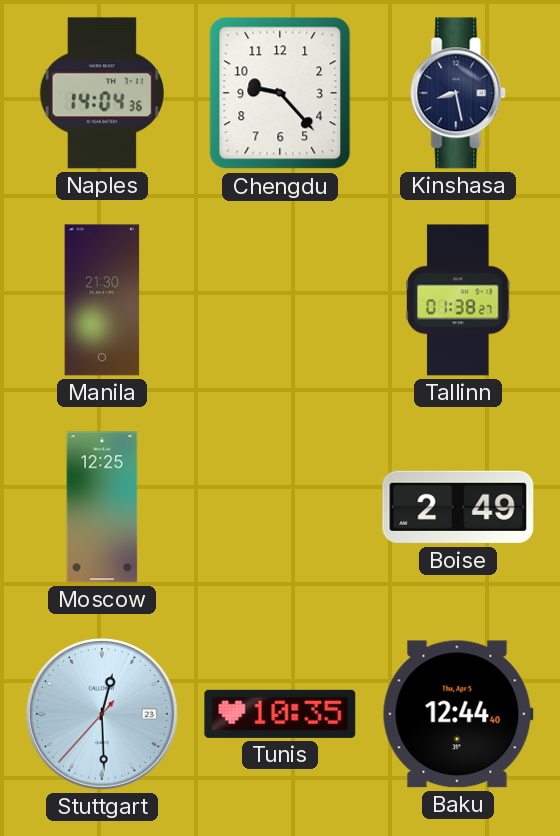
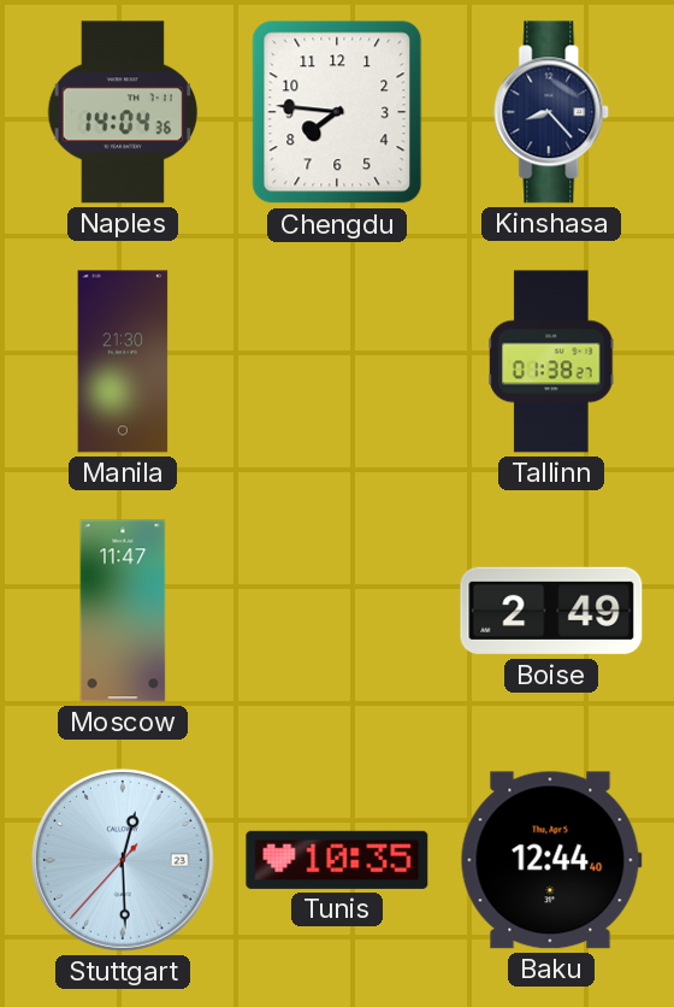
Chengdu: 9:23 -> 7:46
Kinshasa: 8:28 -> 8:23
Moscow: 12:25 -> 11:47
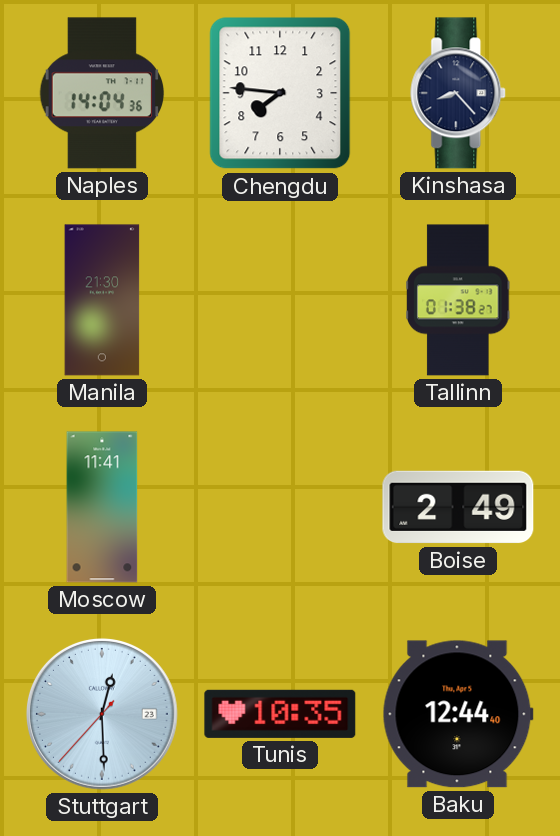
Moscow: 11:47 -> 11:41
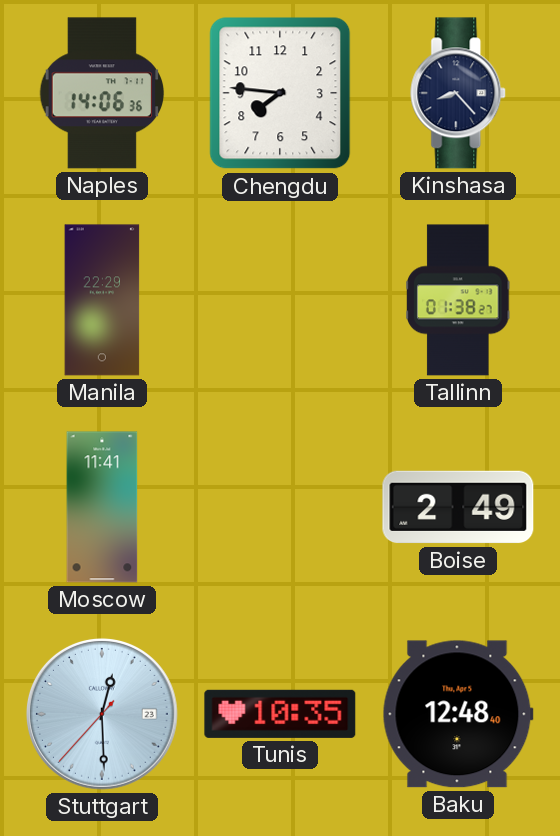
Naples: 14:04 -> 14:06
Manila: 21:30 -> 22:29
Baku: 12:44 -> 12:48
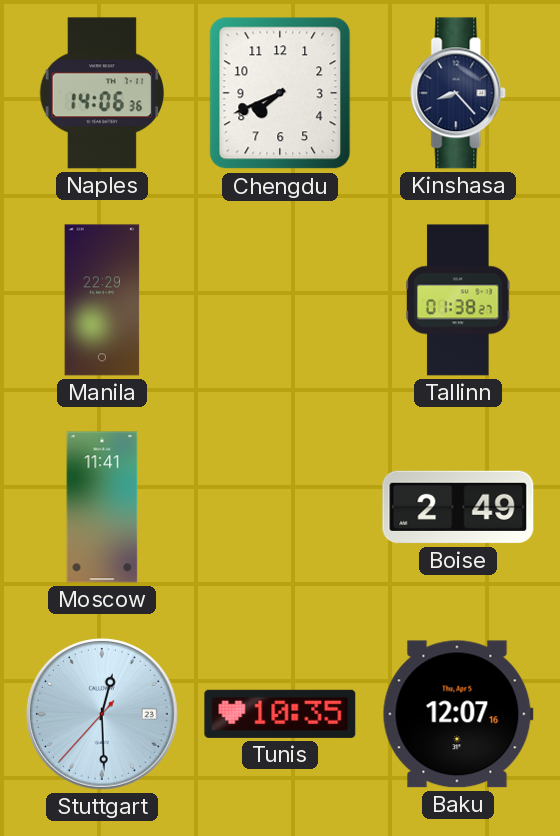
Chengdu: 7:46 -> 7:41
Baku: 12:48 -> 12:07
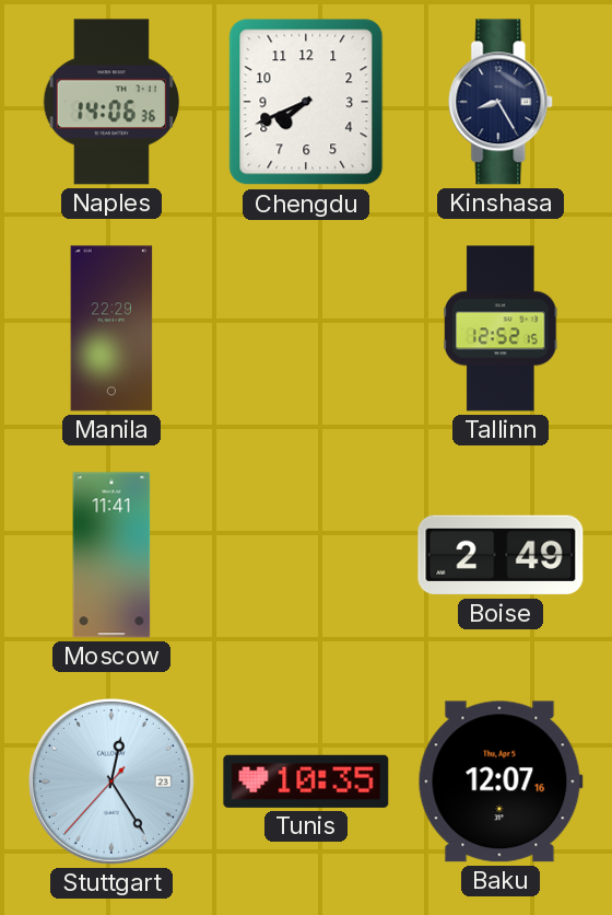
Kinshasa: 8:23 -> 8:25
Tallinn: 01:38 -> 12:52
Stuttgart: 12:29 -> 12:24
